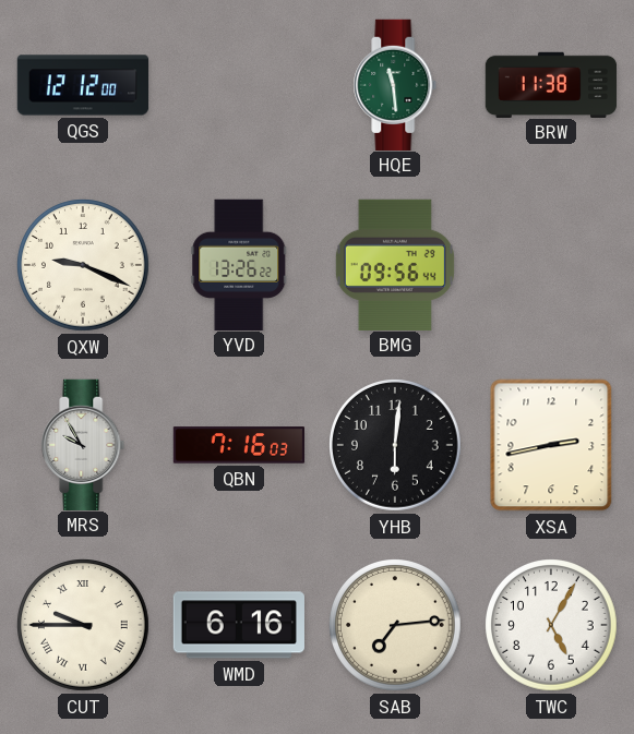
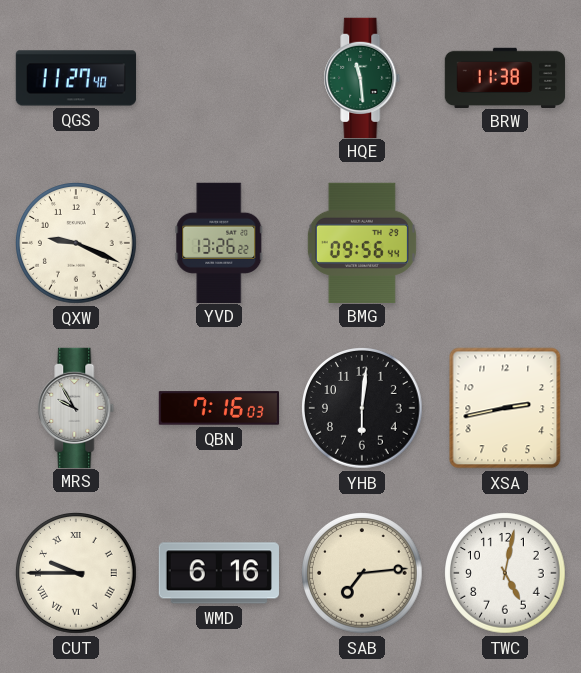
QGS: 12:12 -> 11:27
TWC: 5:05 -> 5:02
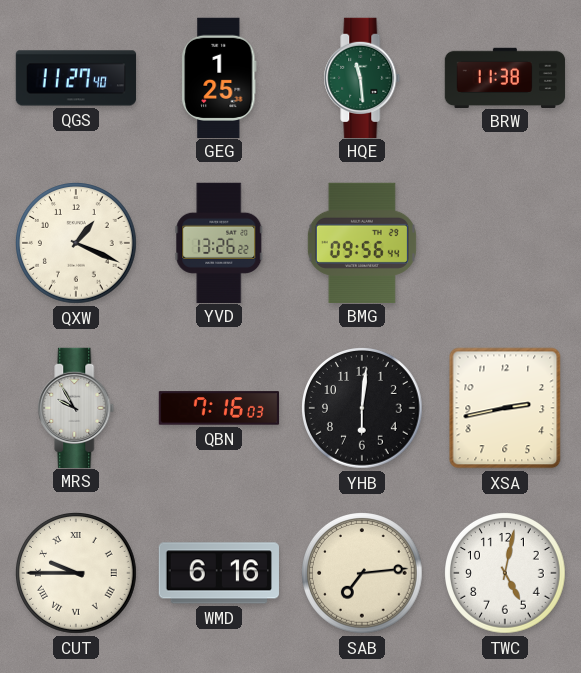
GEG: none -> 1:25
QXW: 9:19 -> 1:19
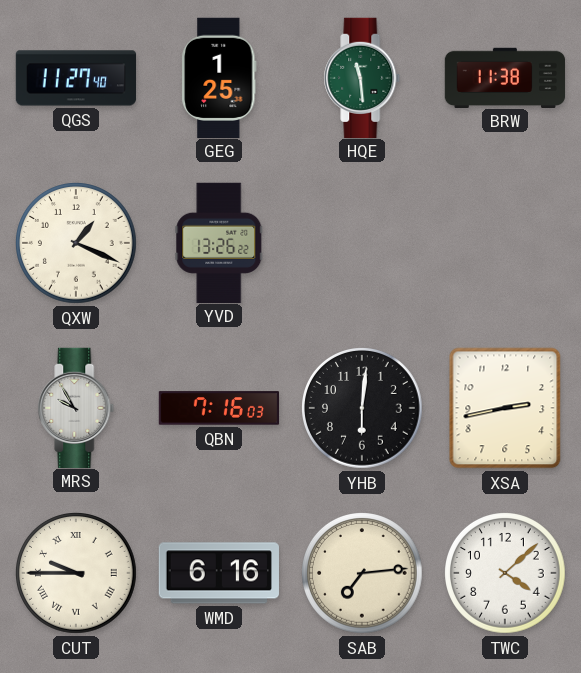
BMG: 09:56 -> none
TWC: 5:02 -> 4:08
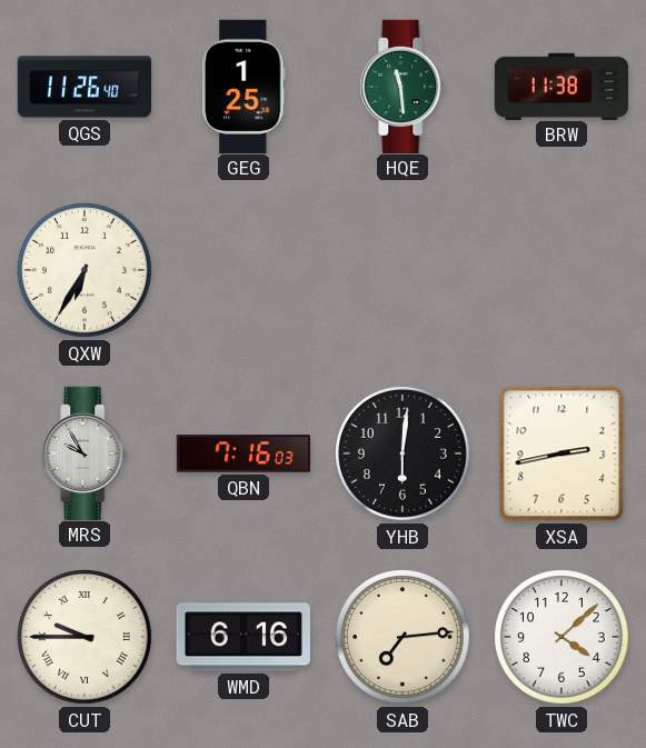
QGS: 11:27 -> 11:26
QXW: 1:19 -> 6:35
YVD: 13:26 -> none
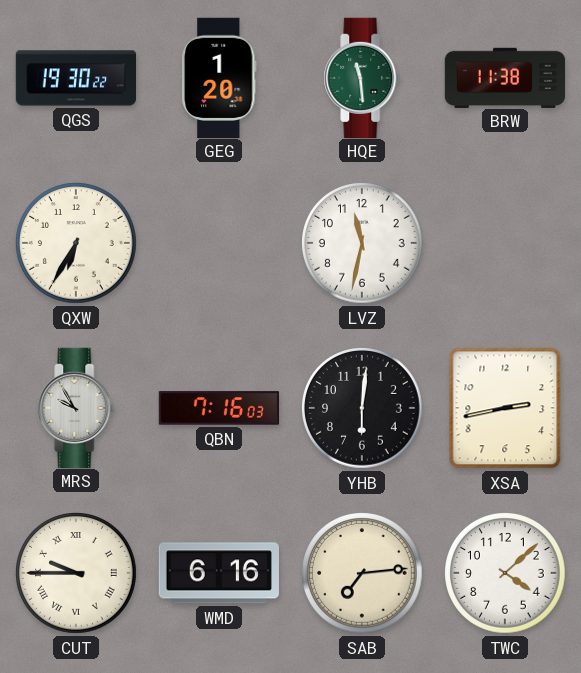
QGS: 11:26 -> 19:30
GEG: 1:25 -> 1:20
LVZ: none -> 11:32
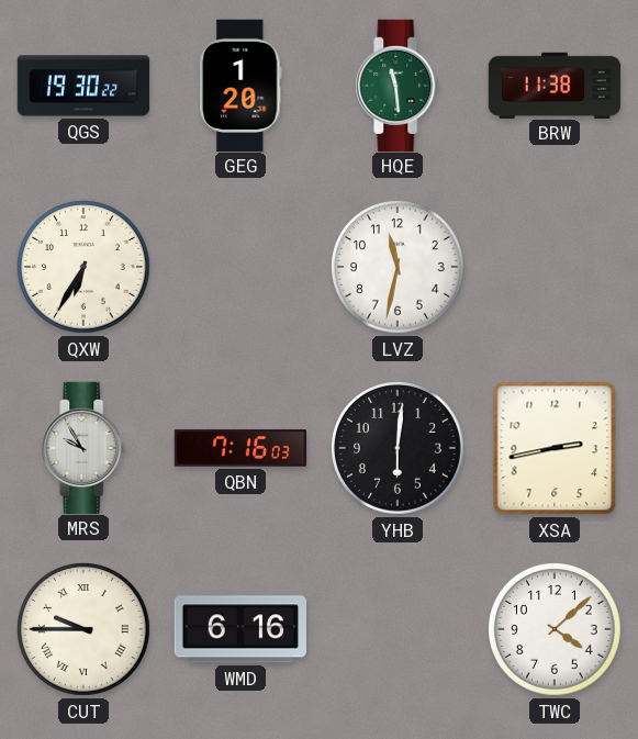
SAB: 7:14 -> none
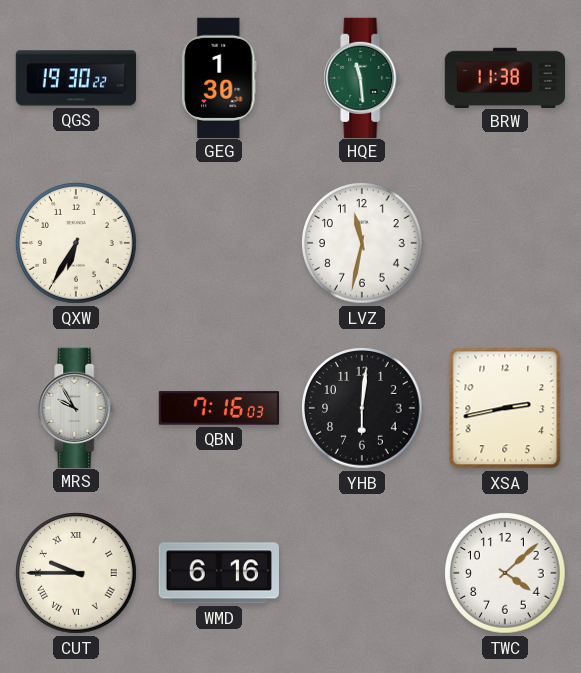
GEG: 1:20 -> 1:30
